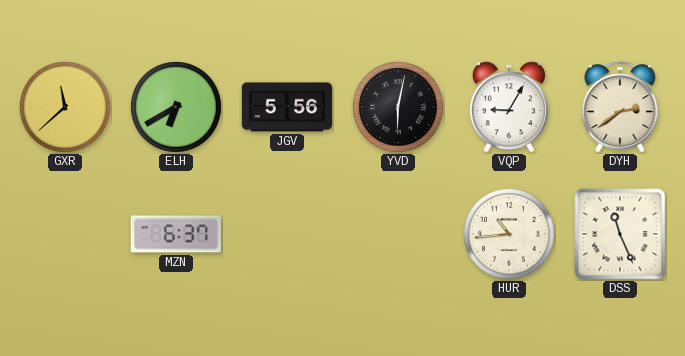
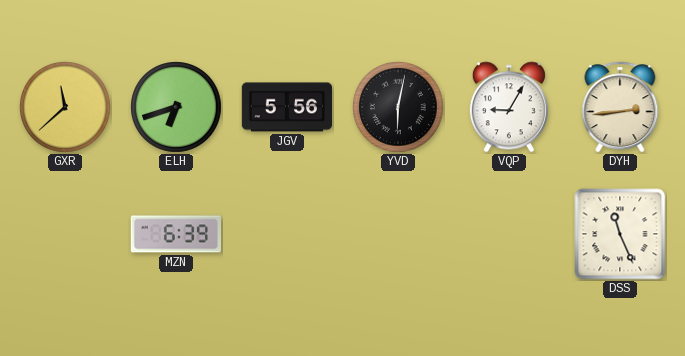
ELH: 6:40 -> 6:42
DYH: 2:39 -> 2:44
MZN: 6:37 -> 6:39
HUR: 10:44 -> none
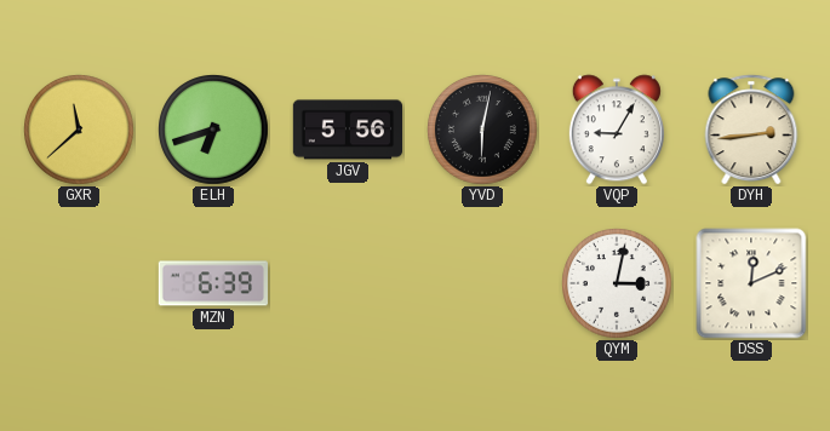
QYM: none -> 3:02
DSS: 11:26 -> 12:11
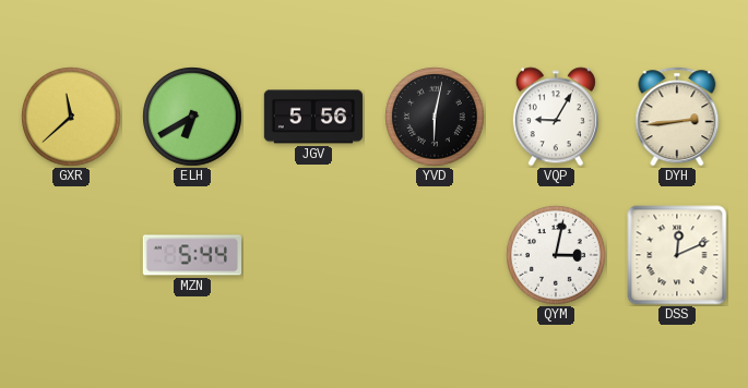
ELH: 6:42 -> 6:40
MZN: 6:39 -> 5:44
